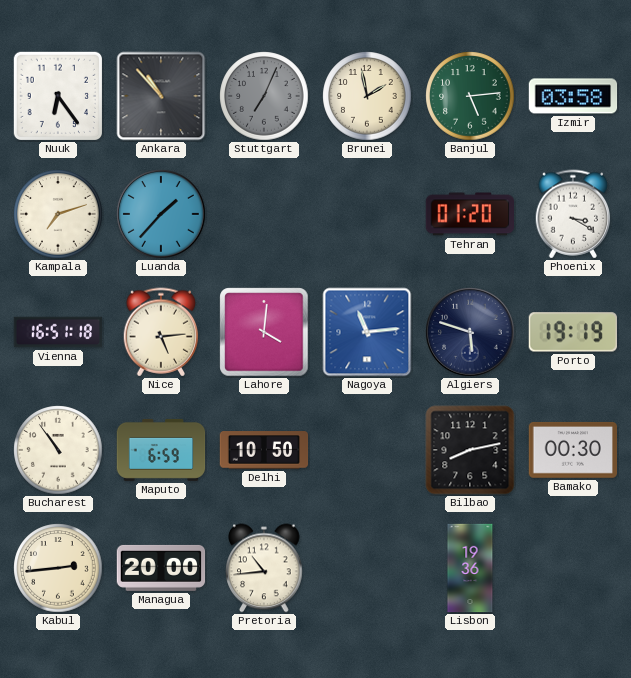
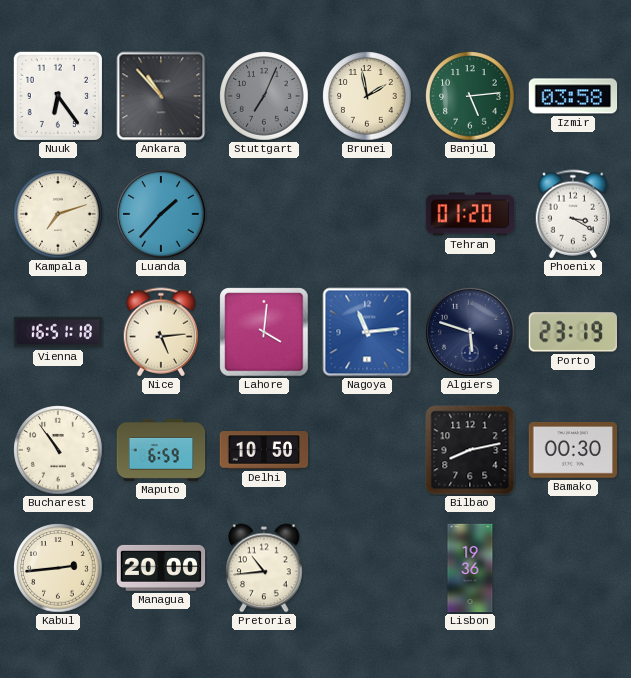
Porto: 19:19 -> 23:19
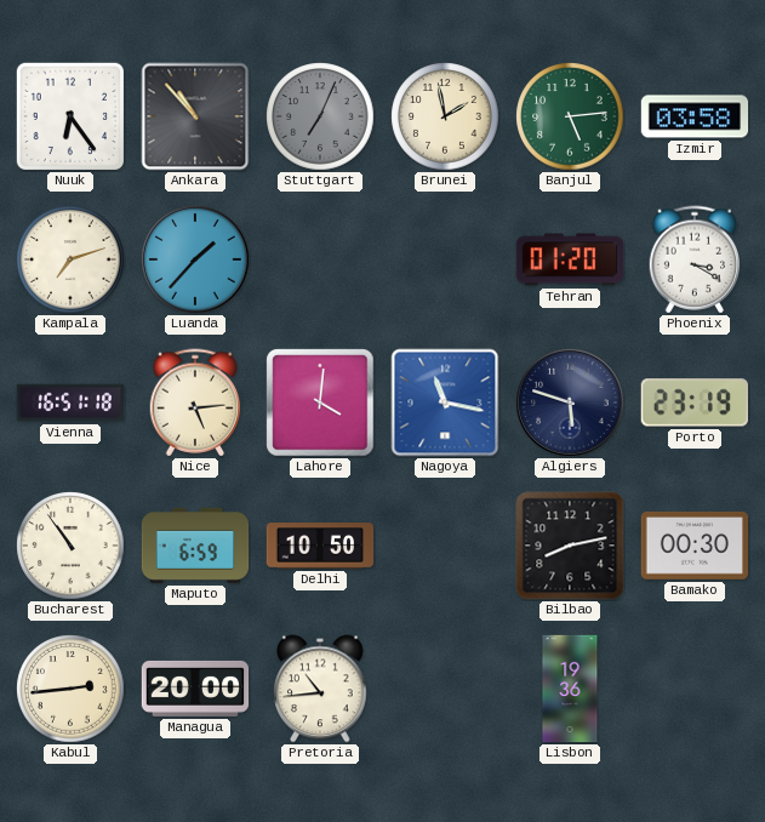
Nagoya: 11:14 -> 11:17
